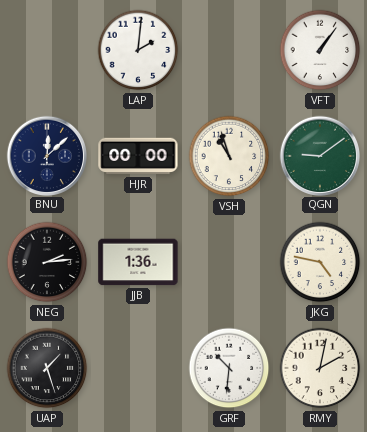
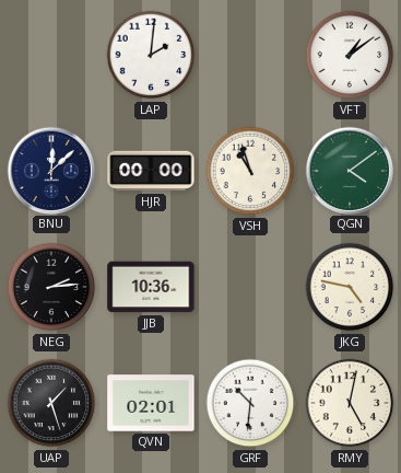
VFT: 1:06 -> 1:09
QGN: 9:09 -> 4:09
JJB: 1:36 -> 10:36
QVN: none -> 02:01
RMY: 2:02 -> 5:02
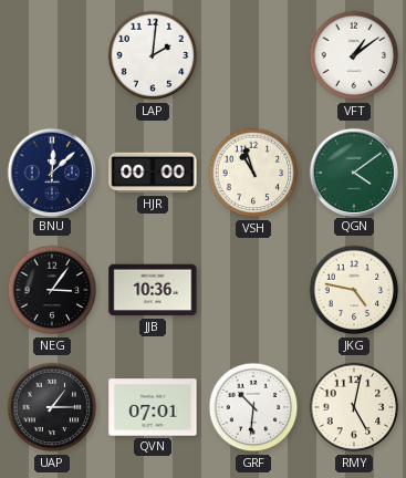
NEG: 2:14 -> 3:06
UAP: 1:27 -> 1:15
QVN: 02:01 -> 07:01
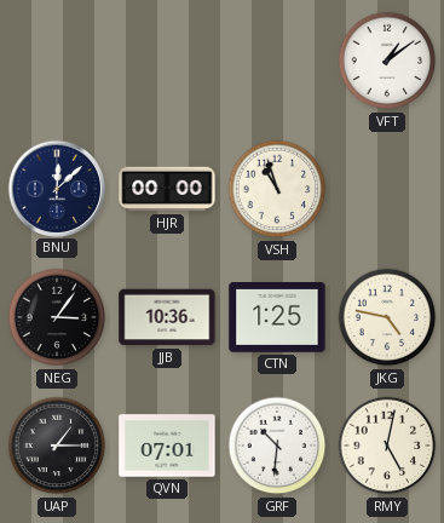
LAP: 2:01 -> none
QGN: 4:09 -> none
CTN: none -> 1:25
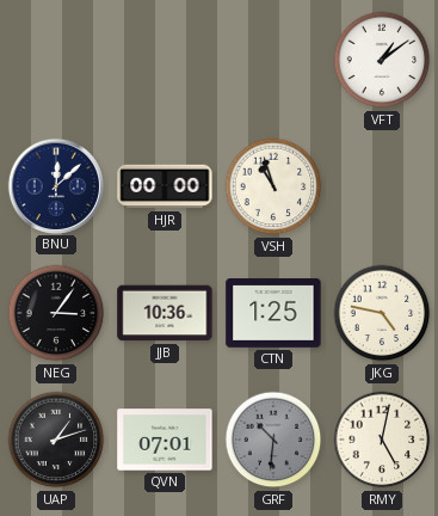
UAP: 1:15 -> 1:12
GRF dial: white -> grey
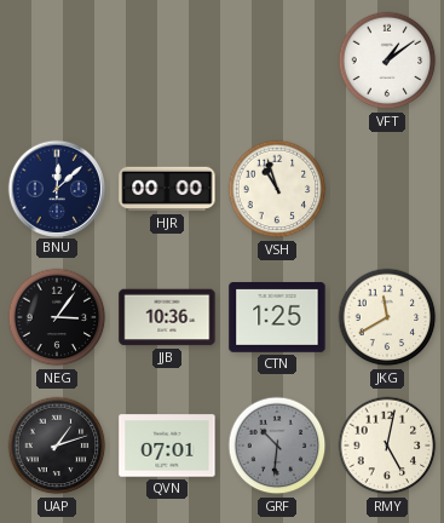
JKG: 4:47 -> 11:40
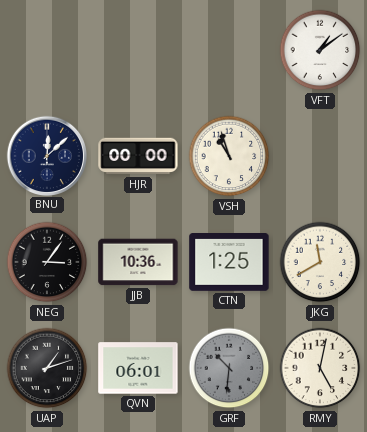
QVN: 07:01 -> 06:01
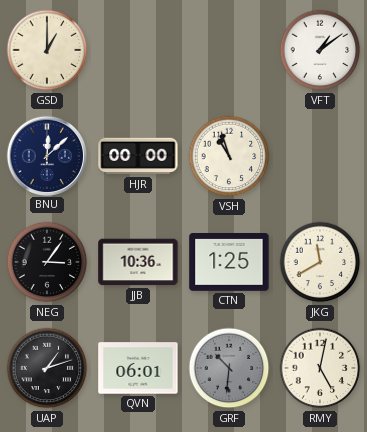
GSD: none -> 1:00
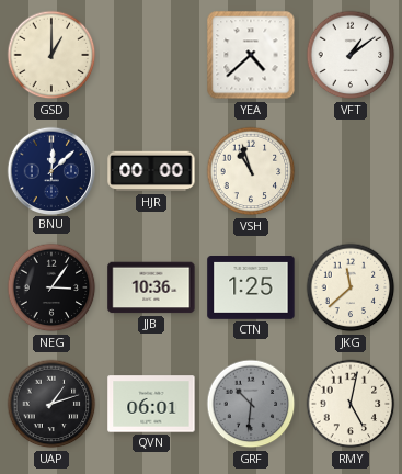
YEA: none -> 4:38
JKG: 11:40 -> 11:38
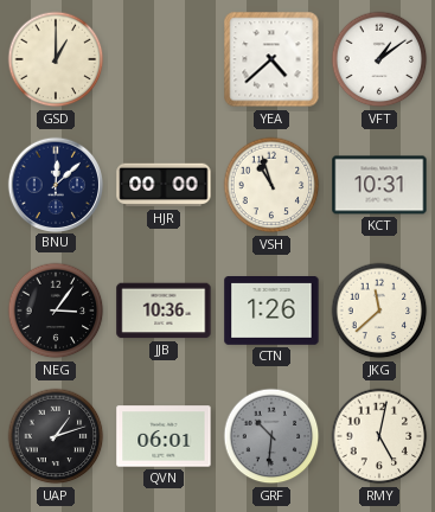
KCT: none -> 10:31
CTN: 1:25 -> 1:26
